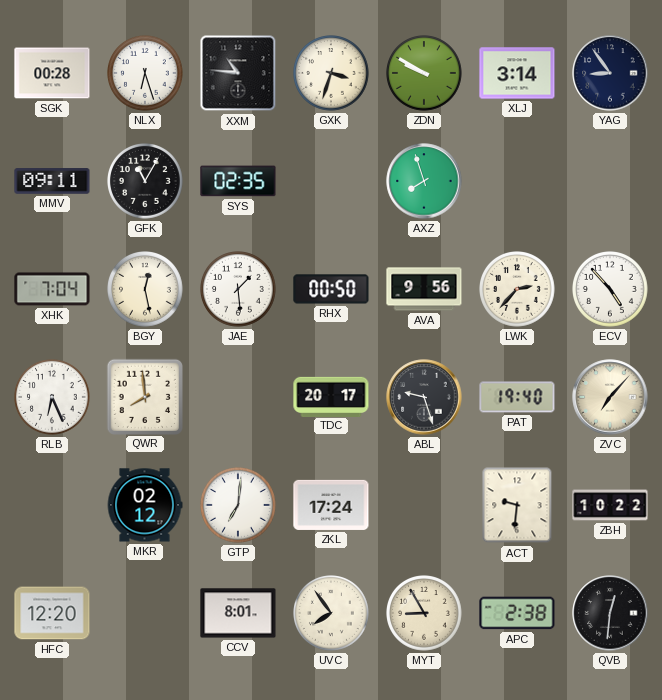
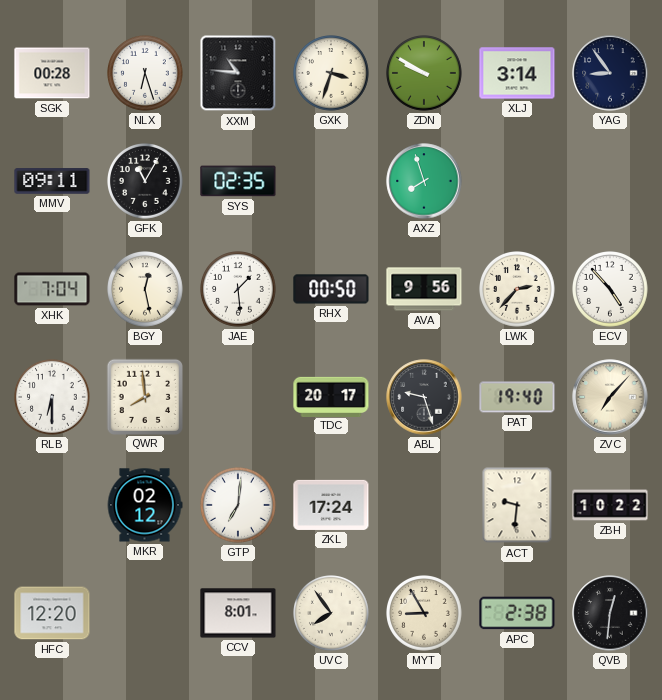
RLB: 6:26 -> 6:30
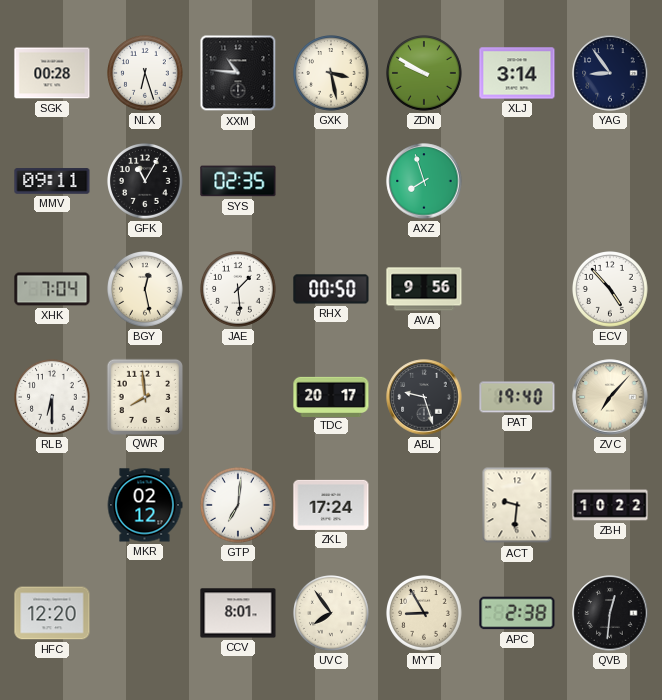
GXK: 3:33 -> 3:28
LWK: 2:37 -> none
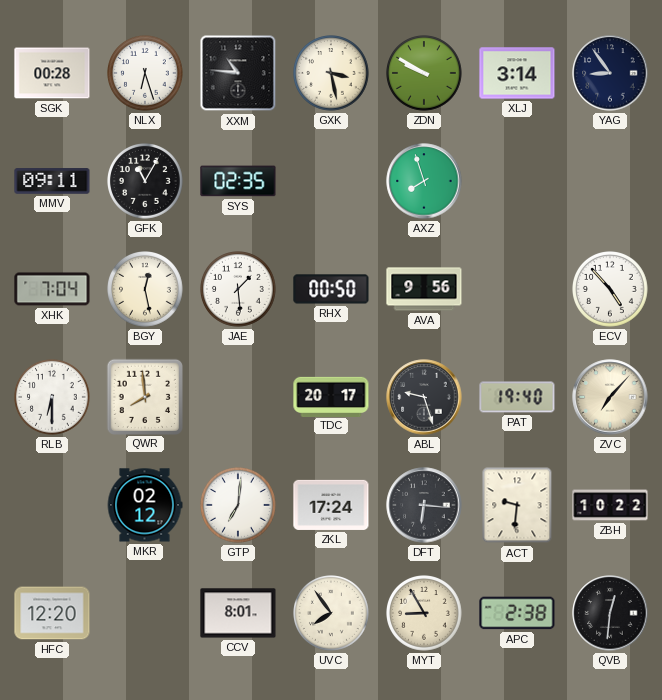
DFT: none -> 6:16
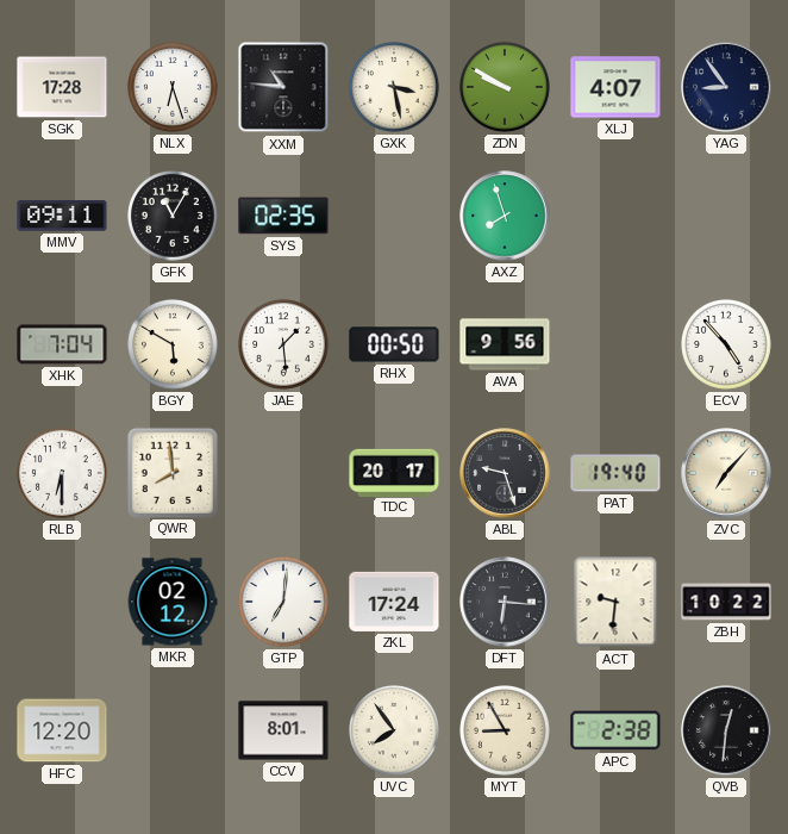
SGK: 00:28 -> 17:28
XLJ: 3:14 -> 4:07
BGY: 12:28 -> 5:50
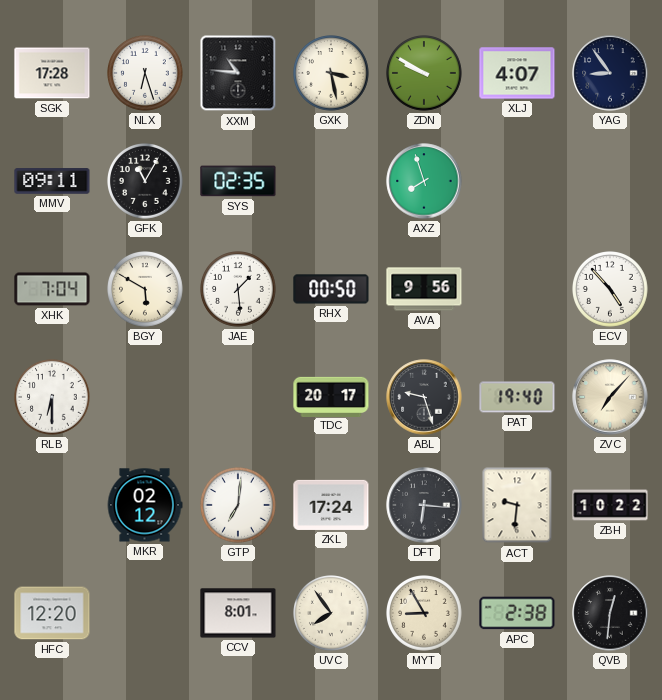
QWR: 7:59 -> none
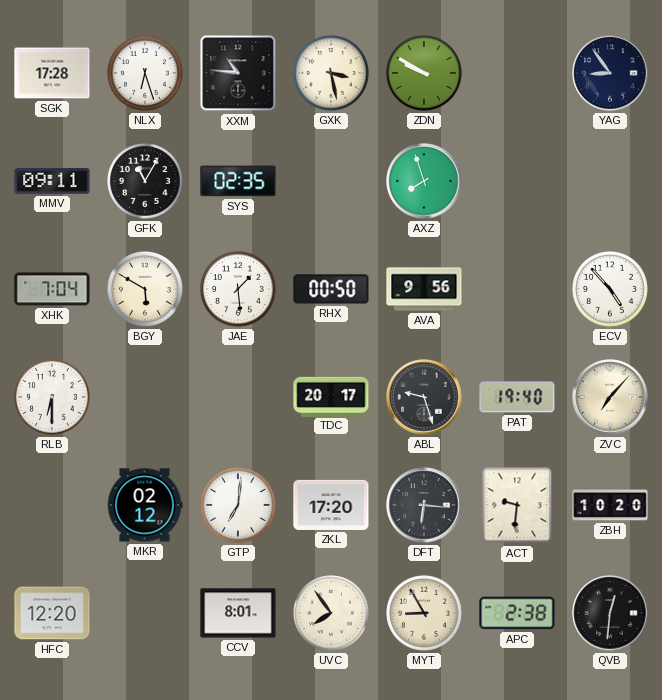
XLJ: 4:07 -> none
ZKL: 17:24 -> 17:20
ZBH: 10:22 -> 10:20
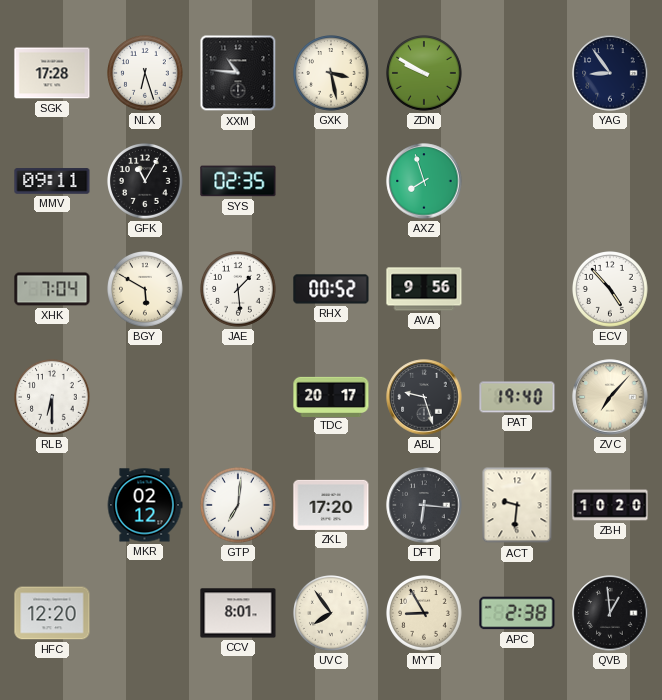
RHX: 00:50 -> 00:52
QVB: 12:31 -> 12:59
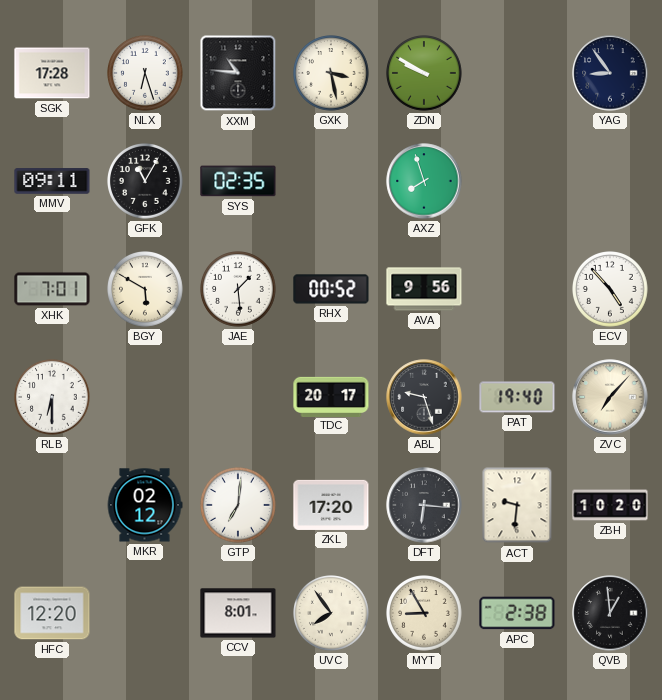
XHK: 7:04 -> 7:01
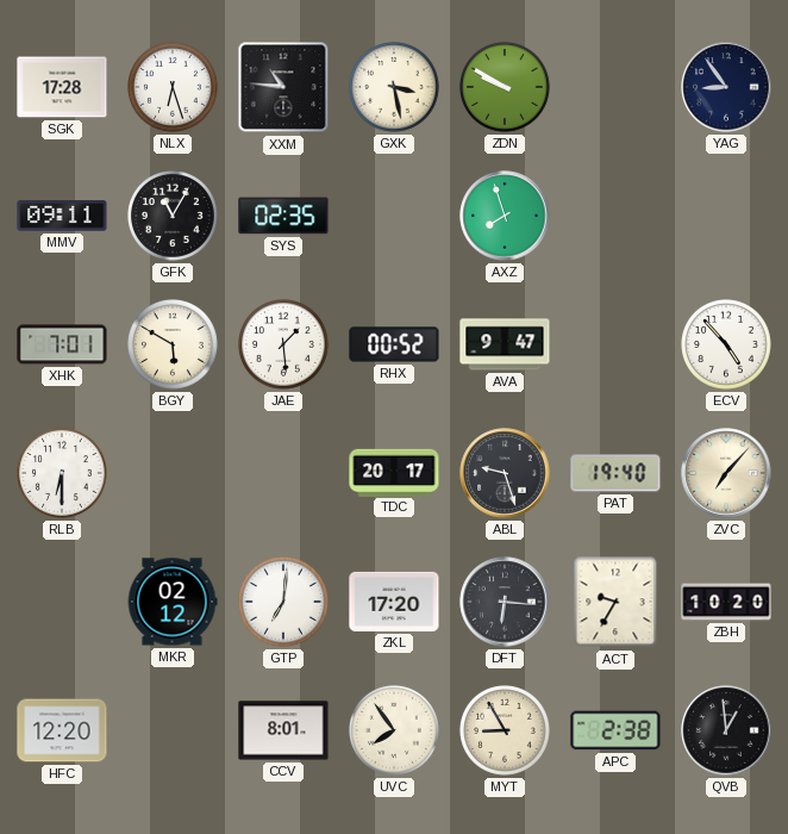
AVA: 9:56 -> 9:47
ACT: 9:31 -> 9:35
